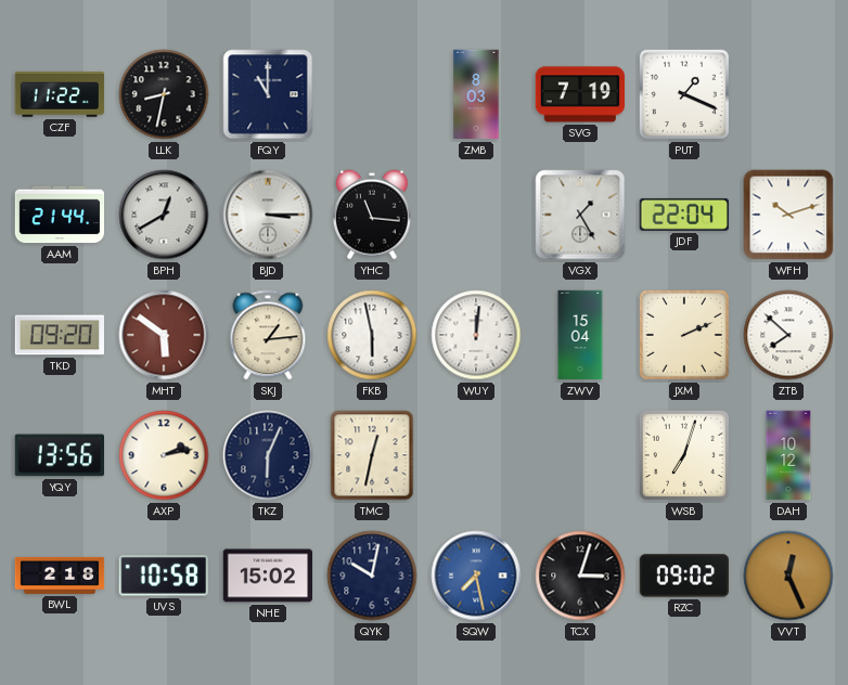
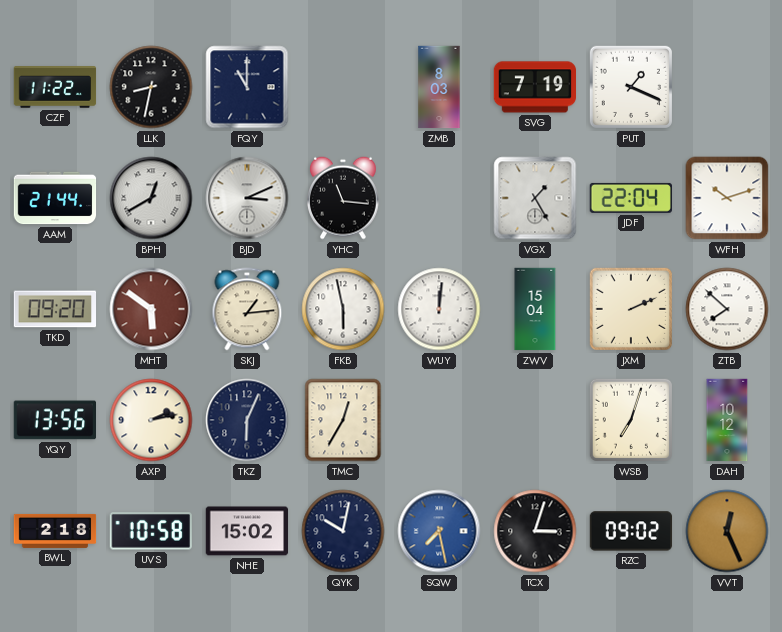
BJD: 3:15 -> 3:11
TMC: 12:32 -> 12:35
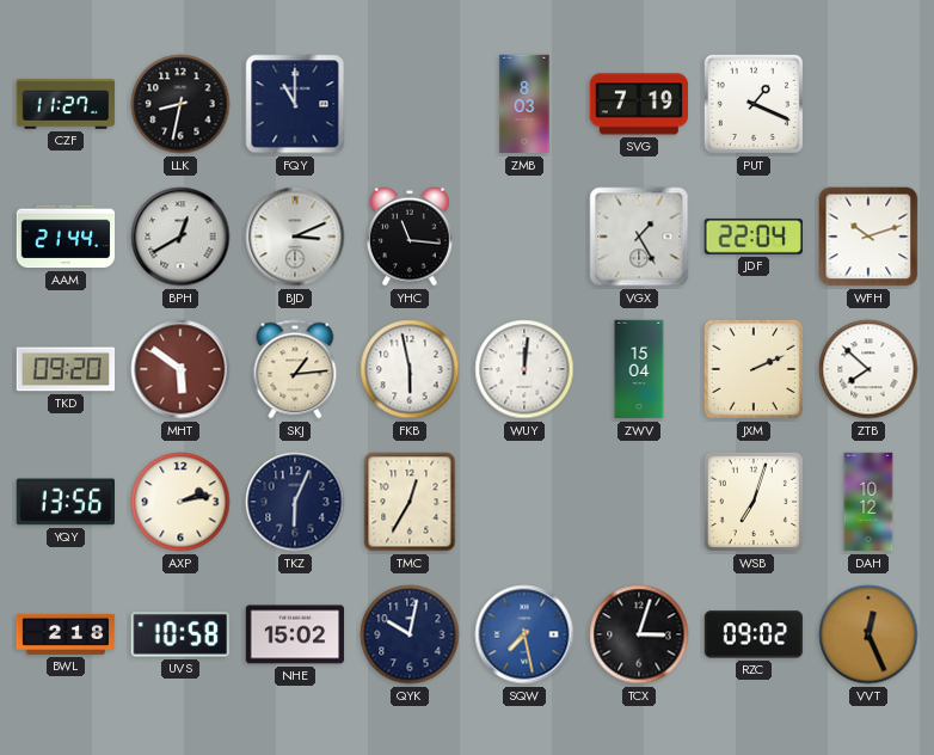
CZF: 11:22 -> 11:27
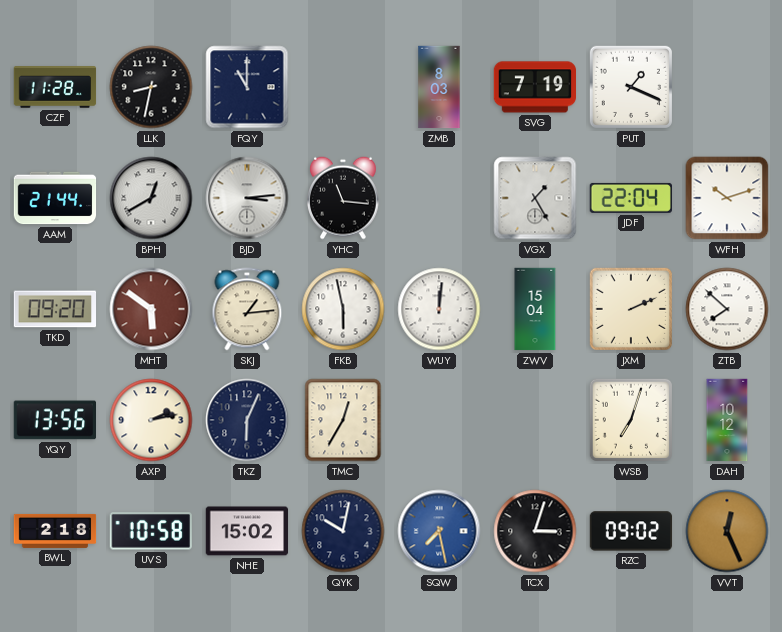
CZF: 11:27 -> 11:28
BJD: 3:11 -> 3:14
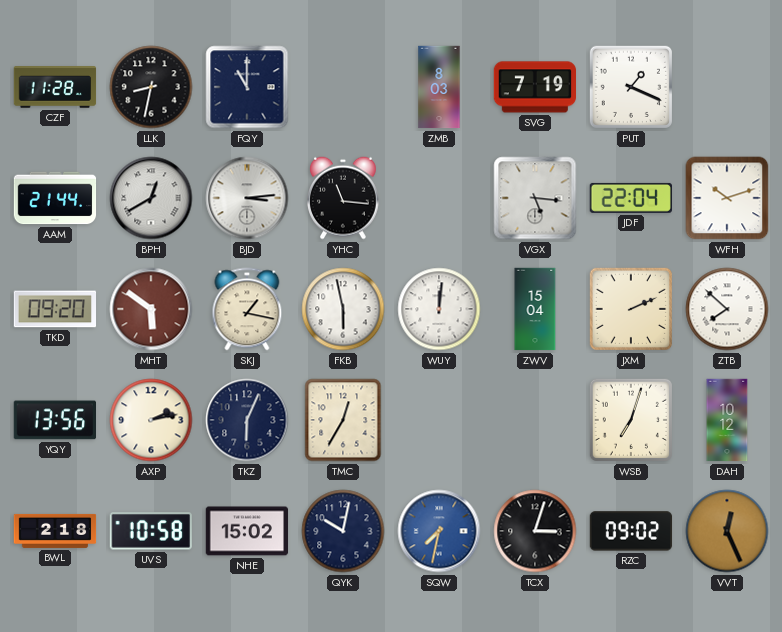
VGX: 1:25 -> 5:16
SKJ: 1:14 -> 1:17
SQW: 7:28 -> 7:32
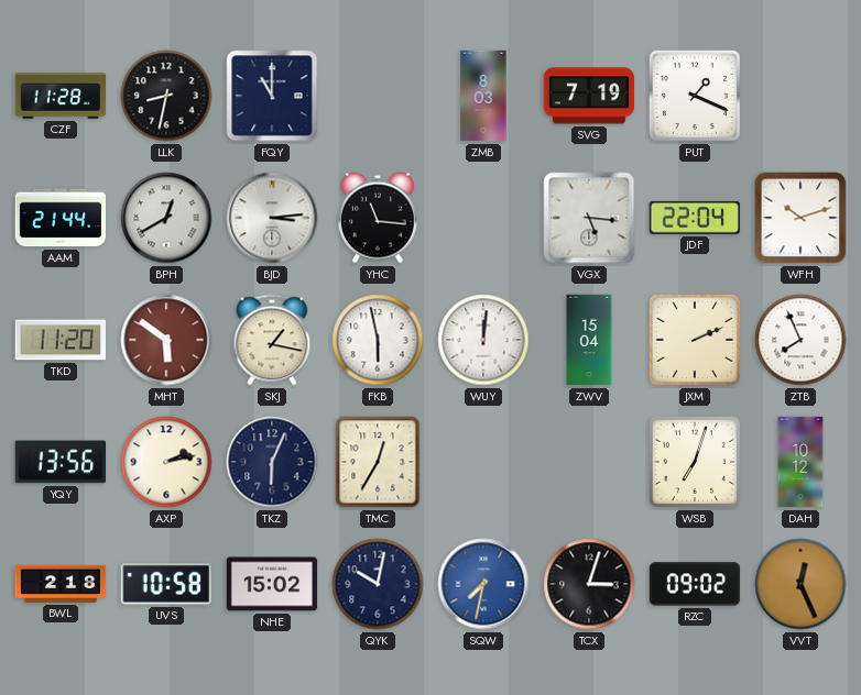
TKD: 09:20 -> 11:20
ZTB: 7:52 -> 7:56
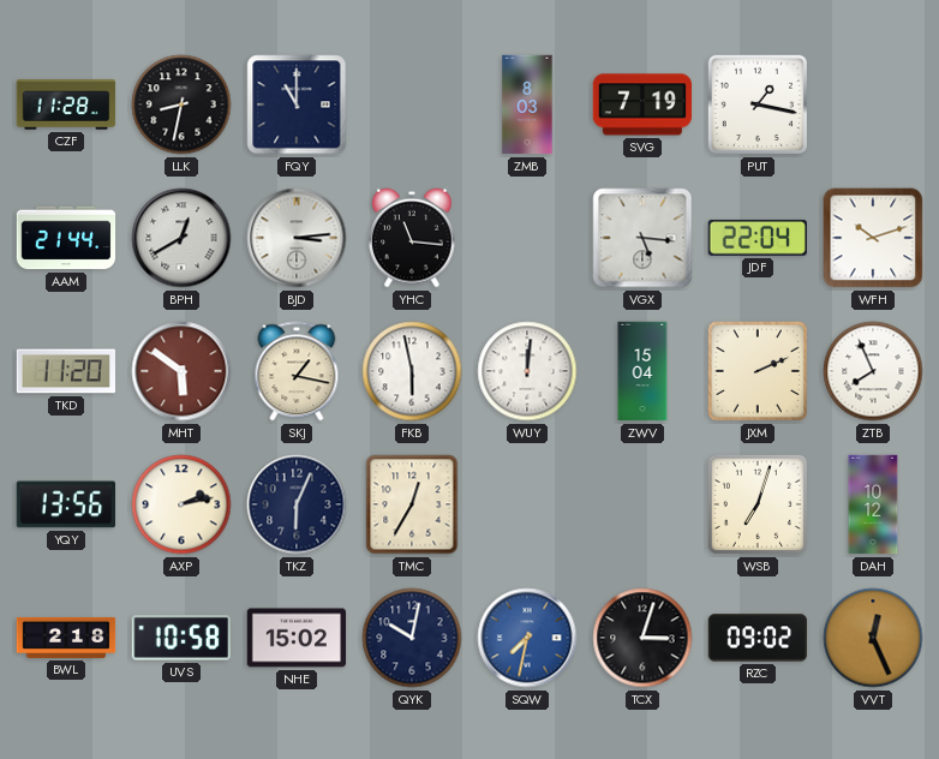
PUT: 1:19 -> 1:17
